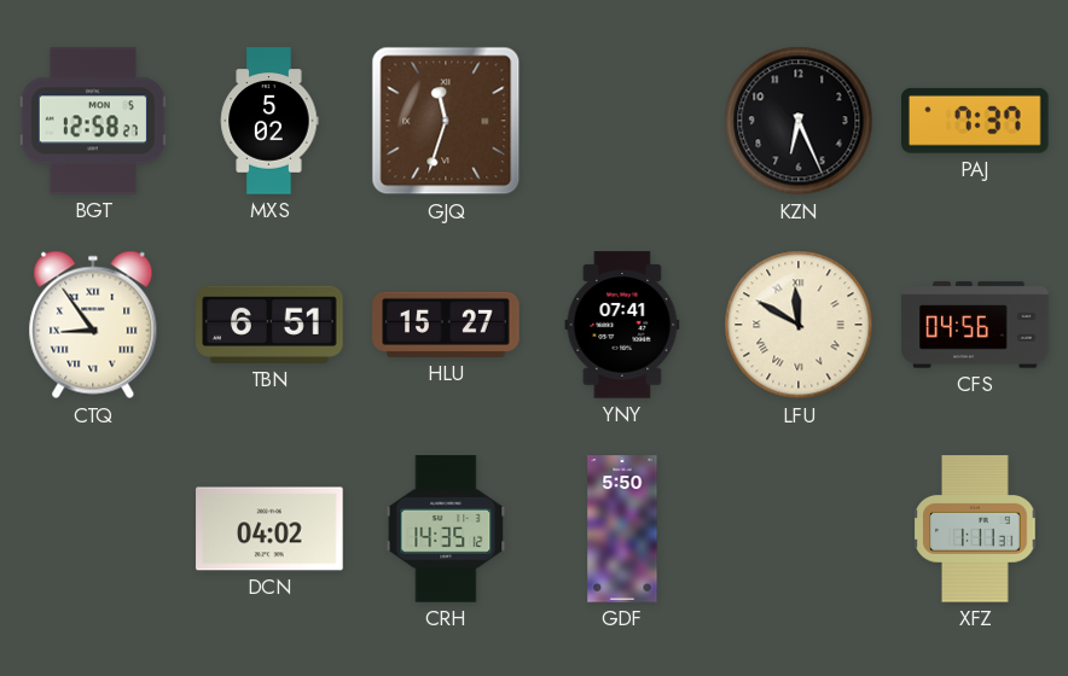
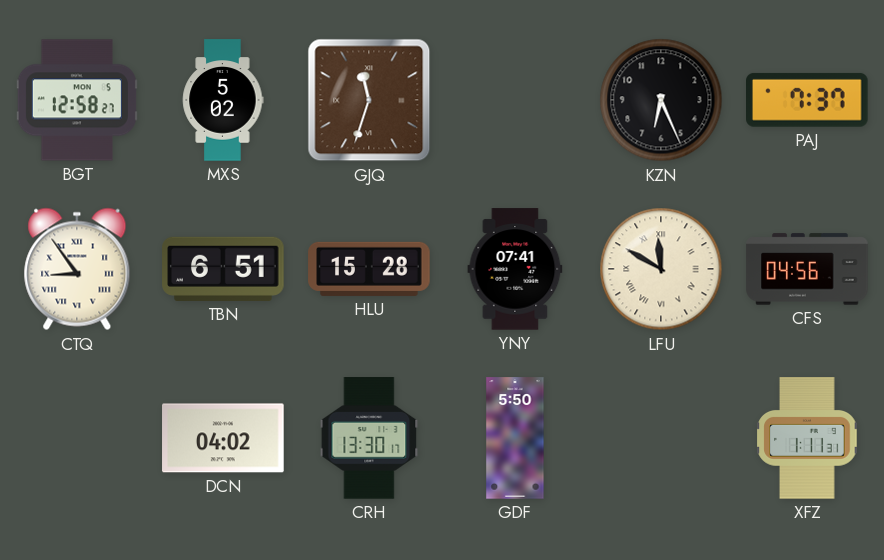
HLU: 15:27 -> 15:28
CRH: 14:35 -> 13:30
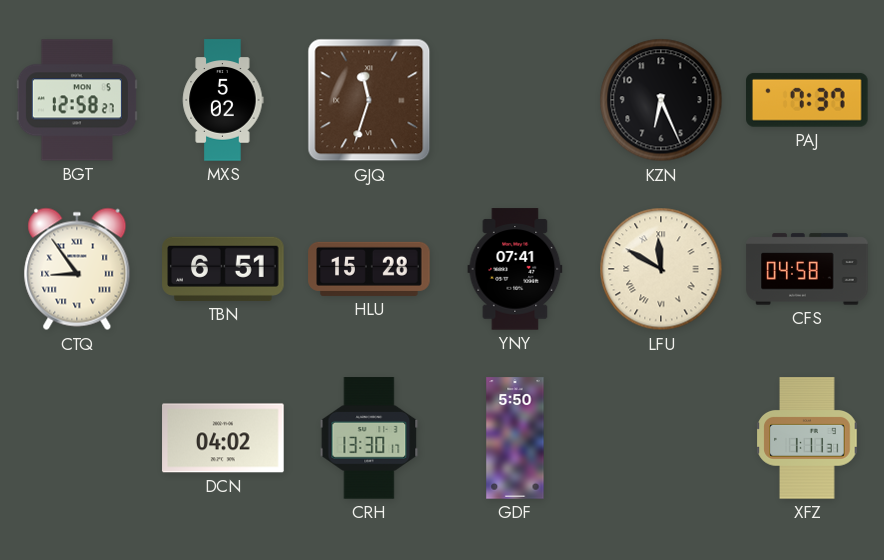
CFS: 04:56 -> 04:58
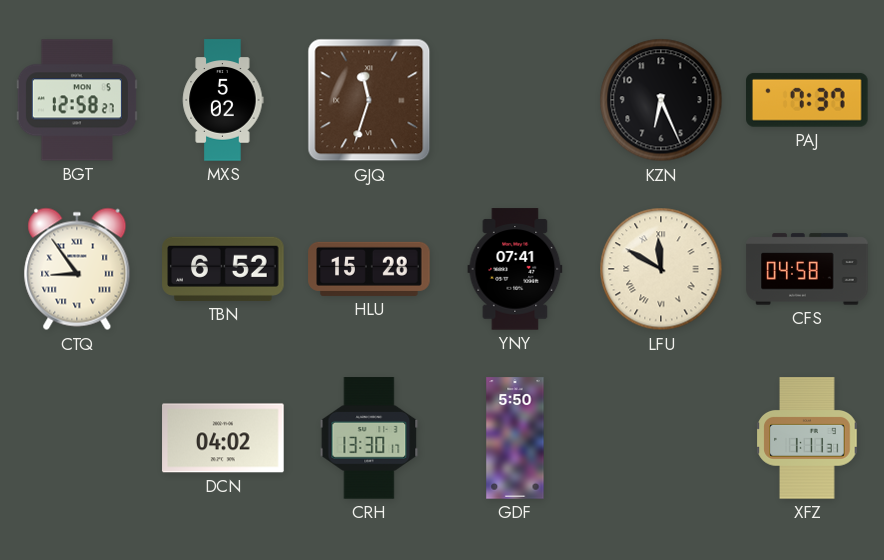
TBN: 6:51 -> 6:52
